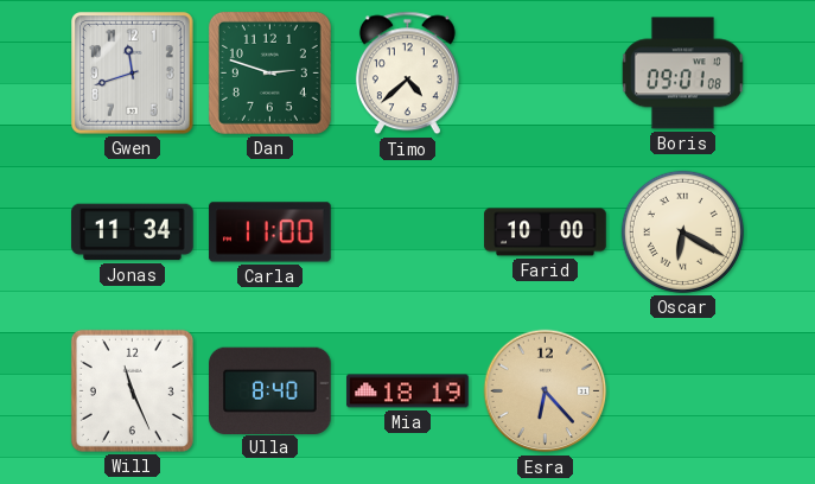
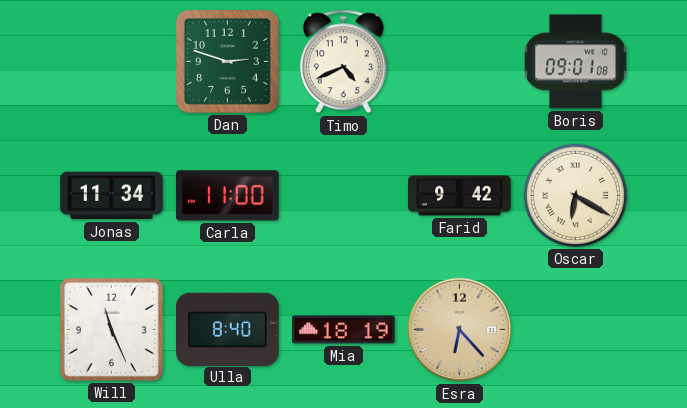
Gwen: 11:42 -> none
Timo: 4:38 -> 4:41
Farid: 10:00 -> 9:42
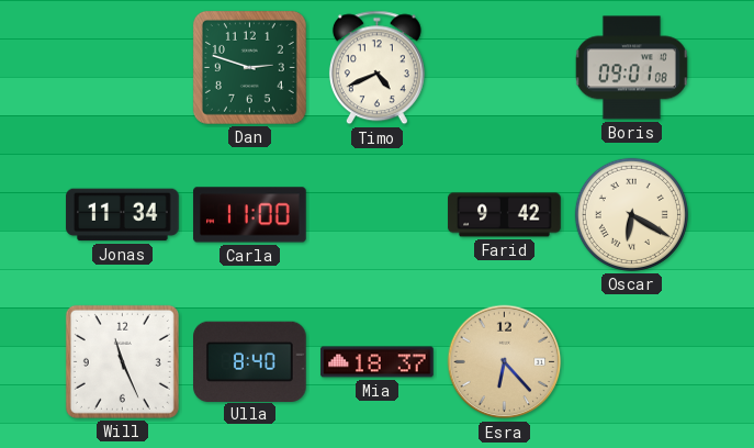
Mia: 18:19 -> 18:37
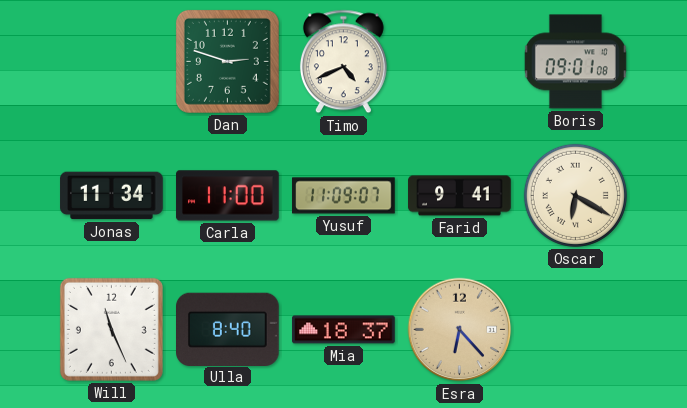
Yusuf: none -> 11:09
Farid: 9:42 -> 9:41
